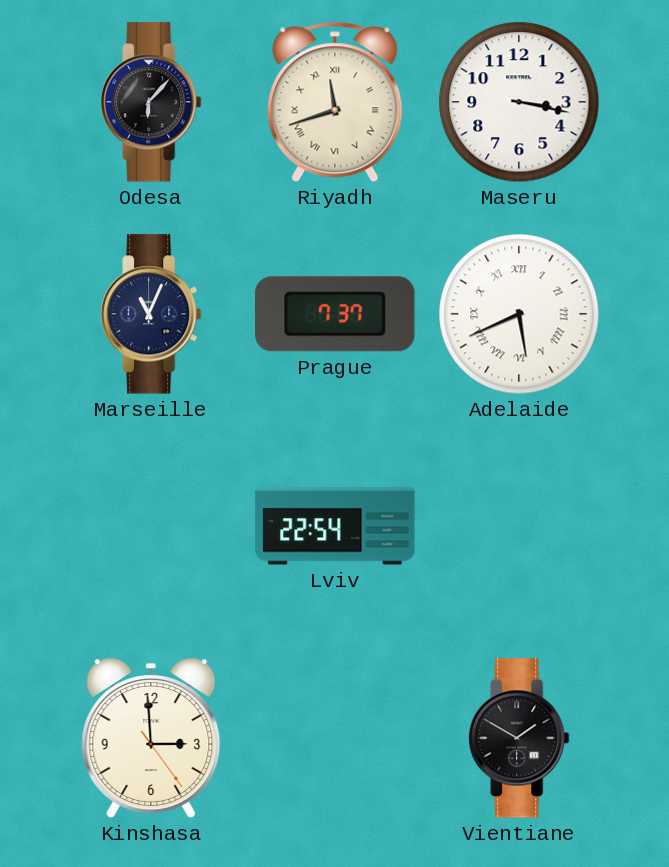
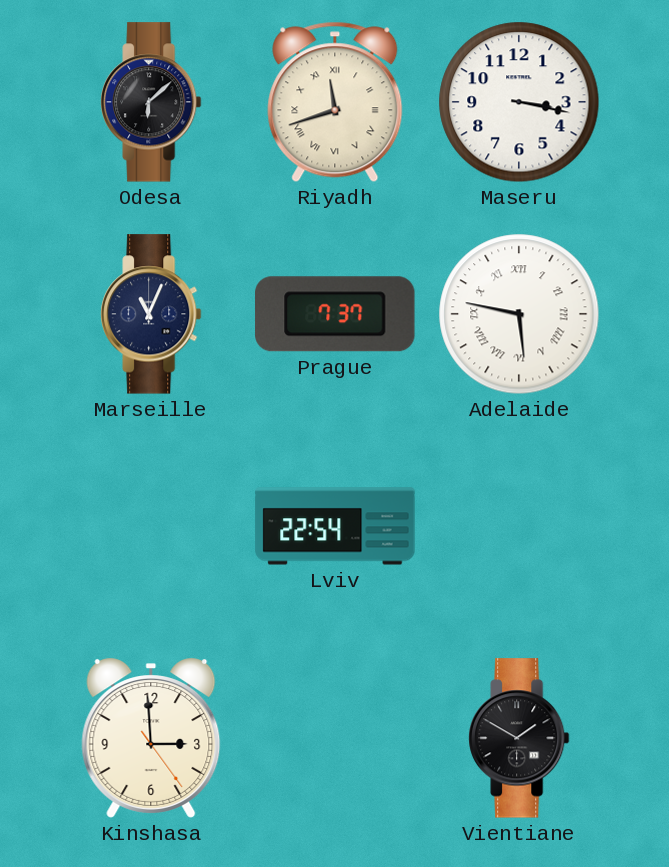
Odesa: 6:07 -> 6:08
Adelaide: 5:41 -> 5:47
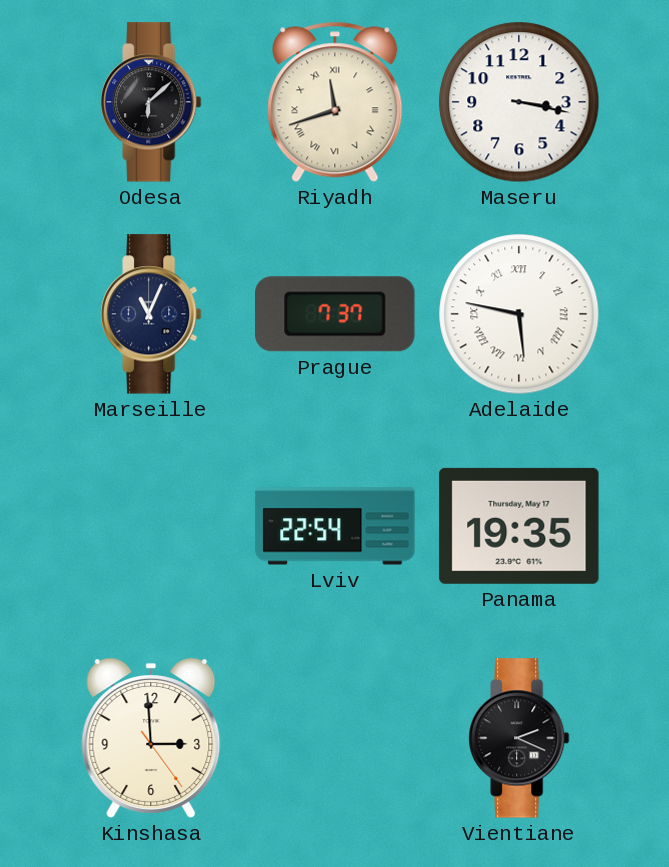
Panama: none -> 19:35
Vientiane: 1:50 -> 2:19
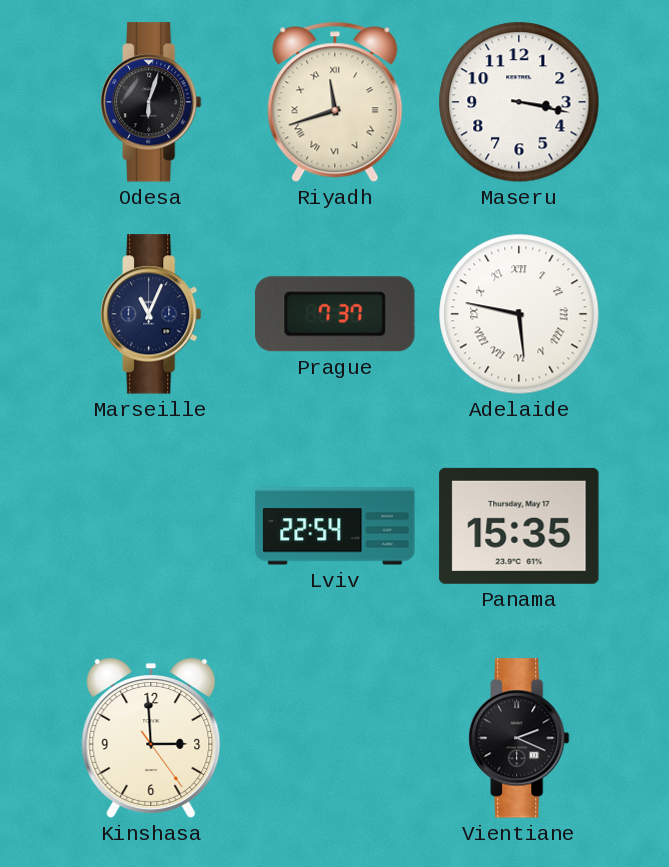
Odesa: 6:08 -> 6:03
Panama: 19:35 -> 15:35
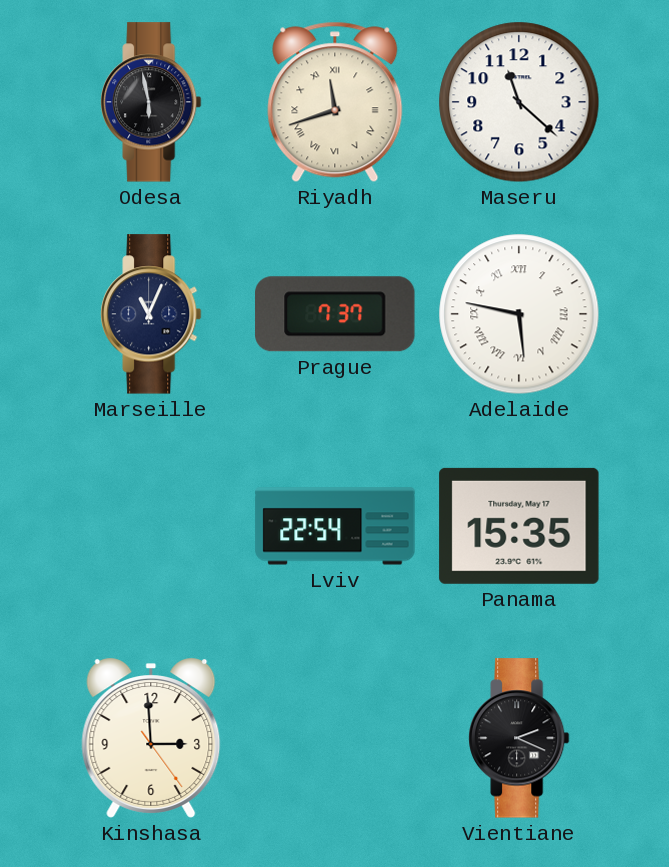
Odesa: 6:03 -> 5:58
Maseru: 3:17 -> 11:22
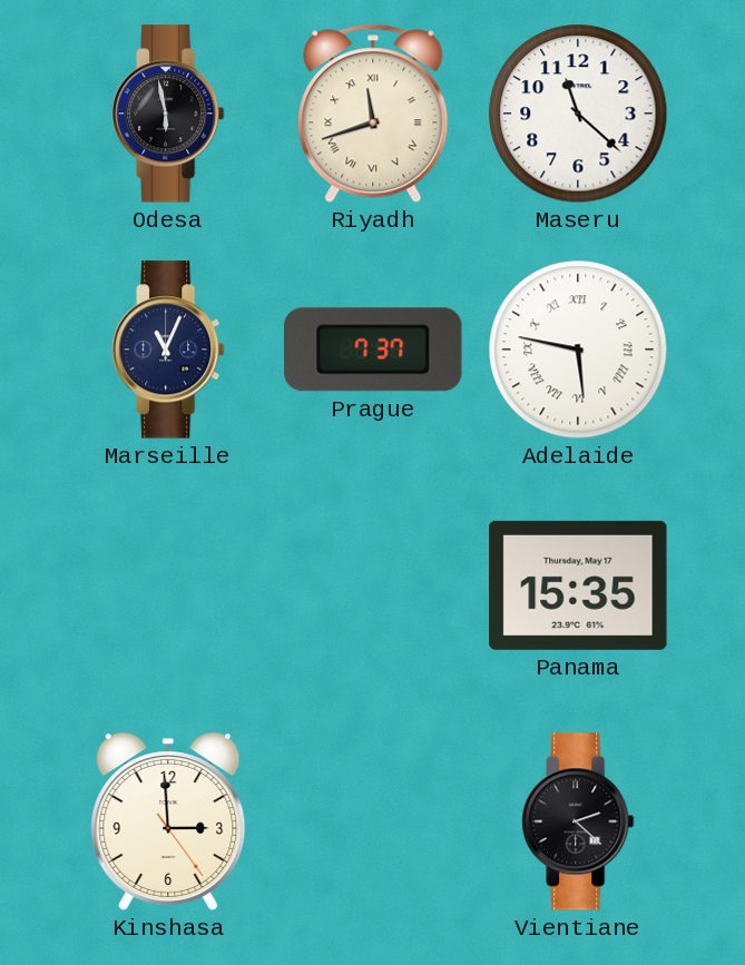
Lviv: 22:54 -> none
Vientiane: 2:19 -> 2:22
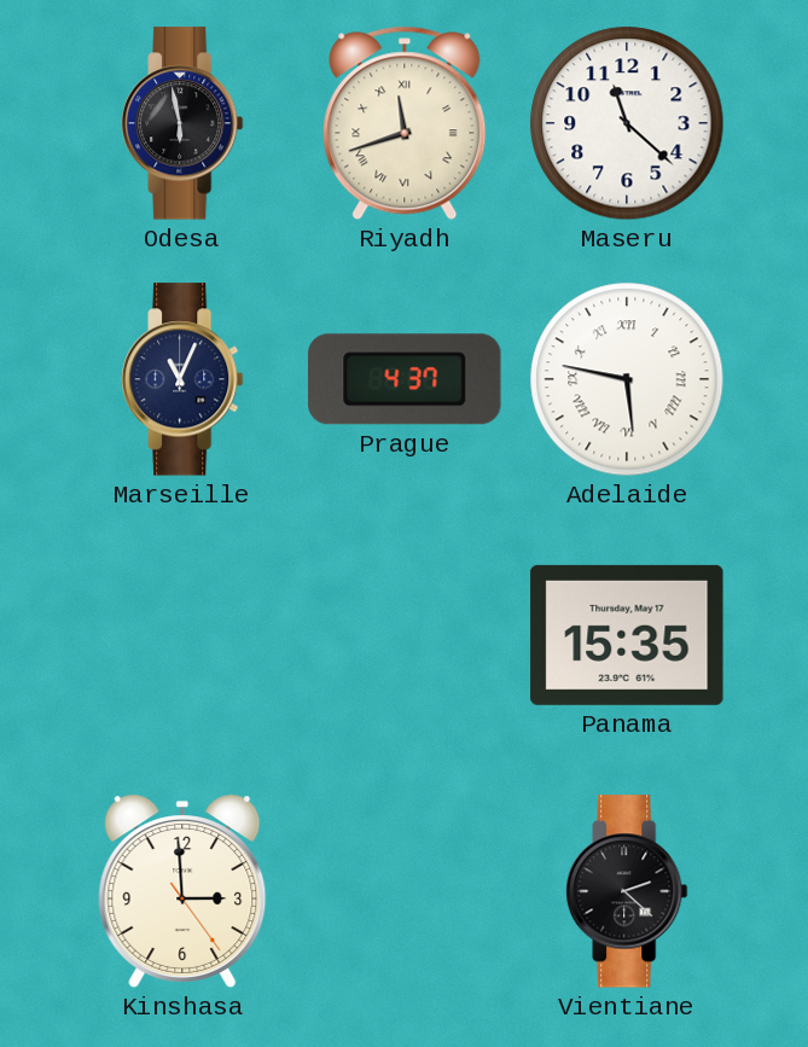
Prague: 7:37 -> 4:37
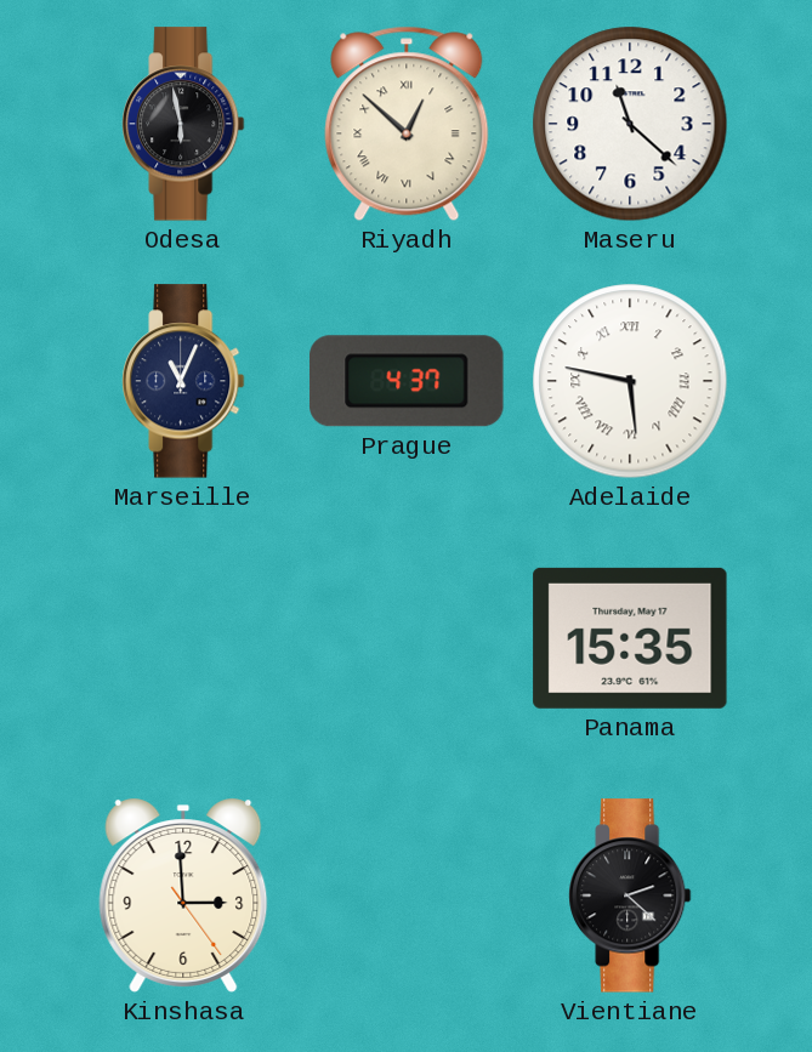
Riyadh: 11:42 -> 12:52
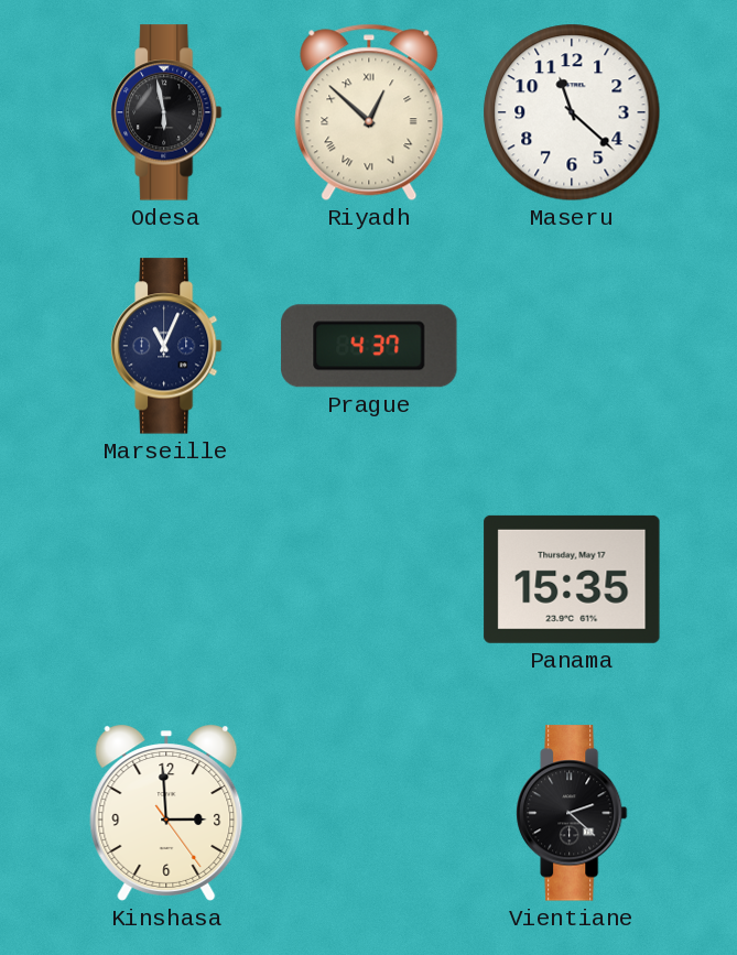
Adelaide: 5:47 -> none
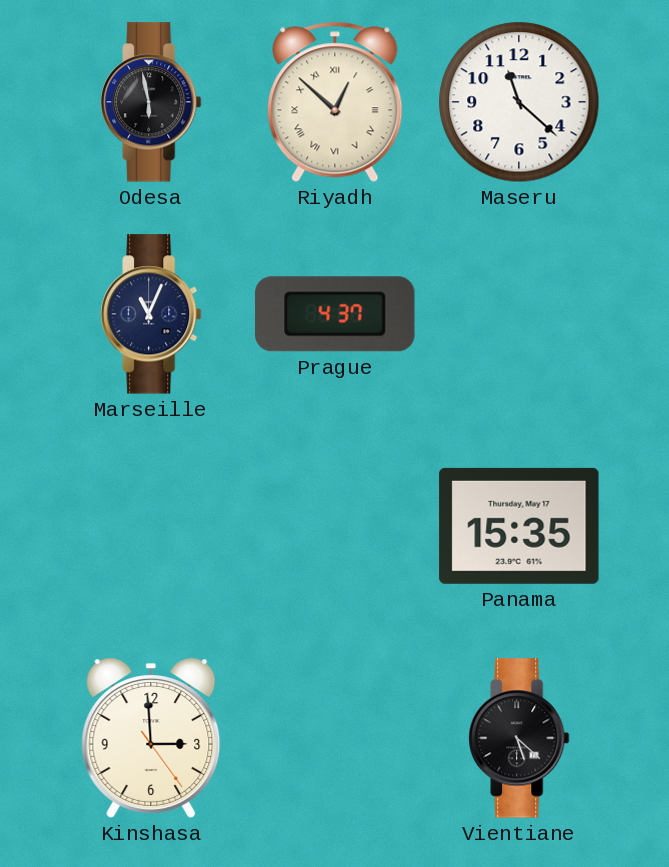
Vientiane: 2:22 -> 5:22
